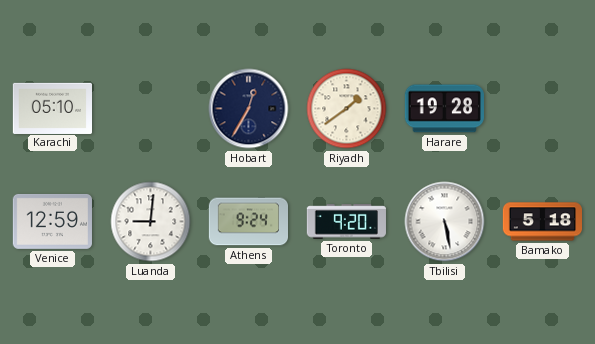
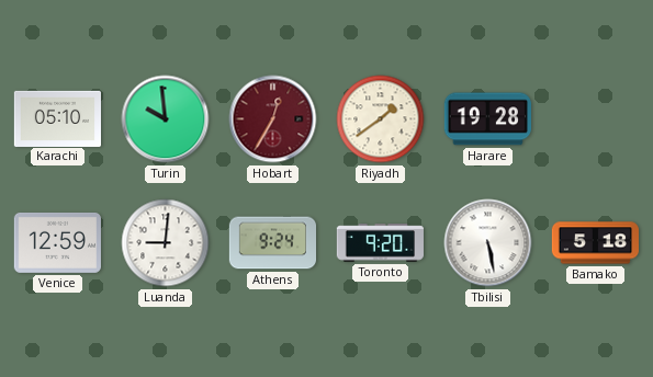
Turin: none -> 9:59
Hobart dial: navy -> burgundy
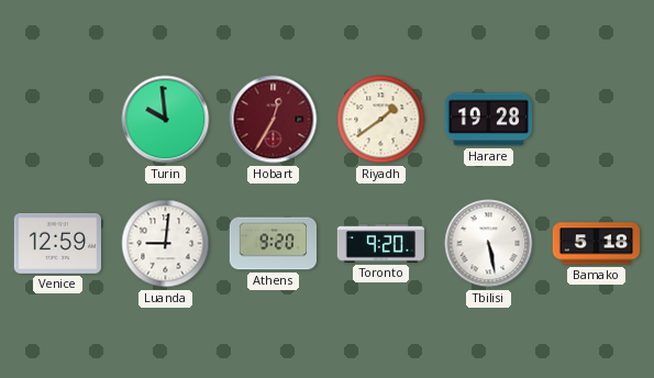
Karachi: 05:10 -> none
Athens: 9:24 -> 9:20
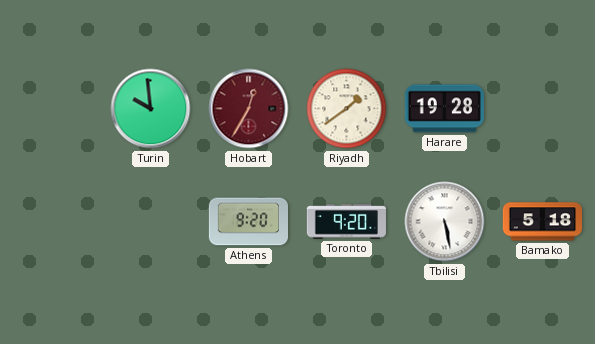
Venice: 12:59 -> none
Luanda: 9:01 -> none
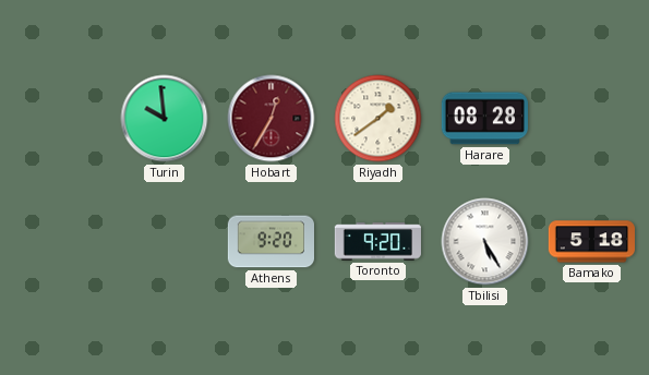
Harare: 19:28 -> 08:28
Tbilisi: 5:28 -> 5:25
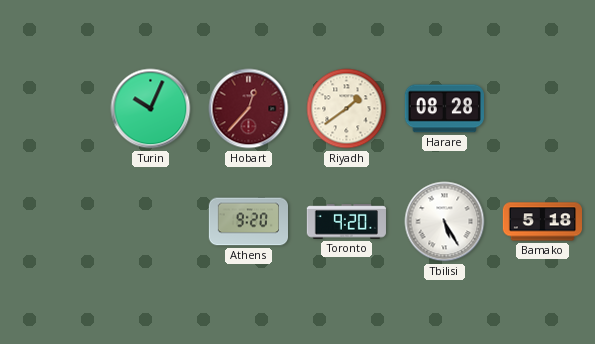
Turin: 9:59 -> 10:04
Hobart: 12:35 -> 12:37
